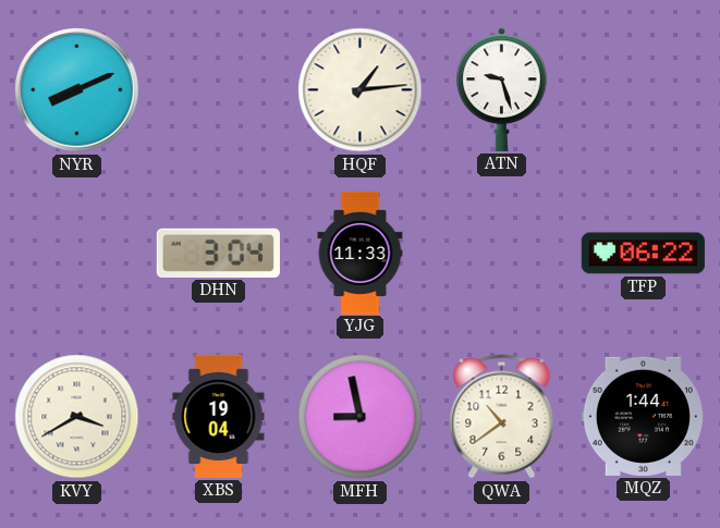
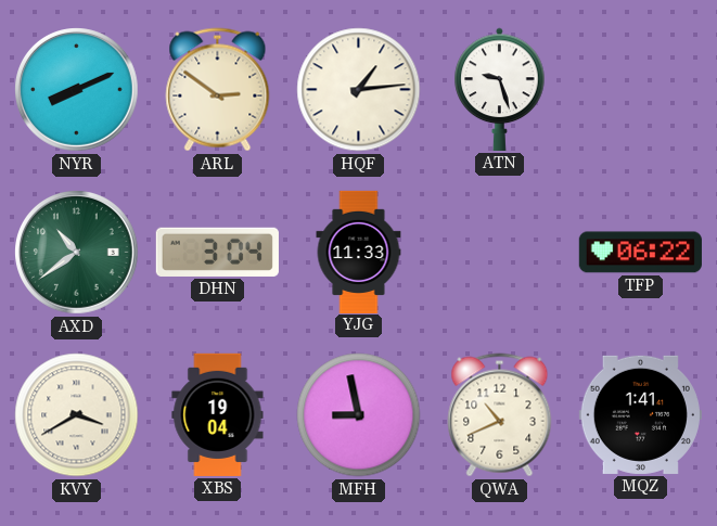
ARL: none -> 2:51
AXD: none -> 10:39
QWA: 10:39 -> 10:41
MQZ: 1:44 -> 1:41
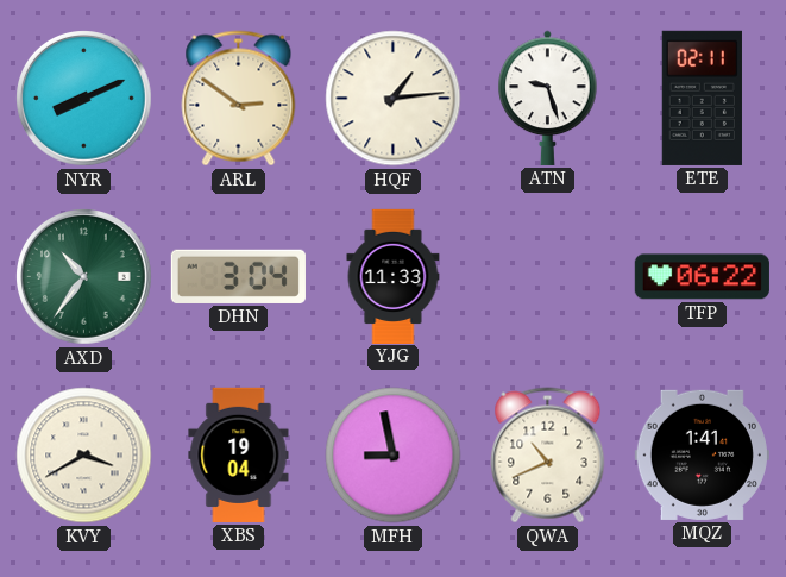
ETE: none -> 02:11
AXD: 10:39 -> 10:36
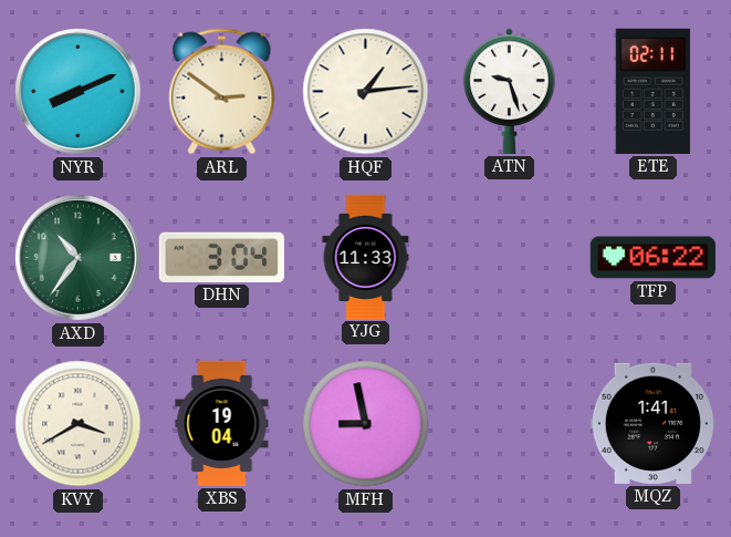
QWA: 10:41 -> none
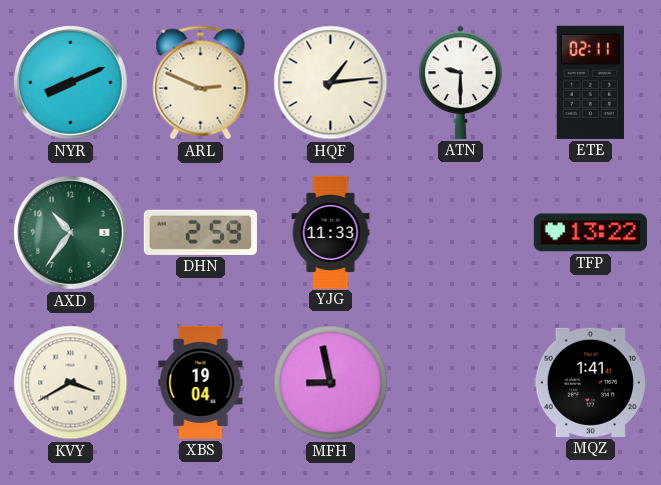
ARL: 2:51 -> 2:49
ATN: 9:27 -> 9:30
DHN: 3:04 -> 2:59
TFP: 06:22 -> 13:22
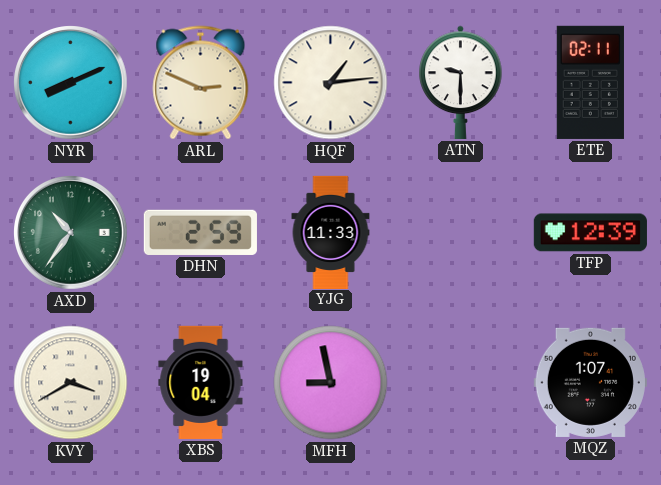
TFP: 13:22 -> 12:39
MQZ: 1:41 -> 1:07
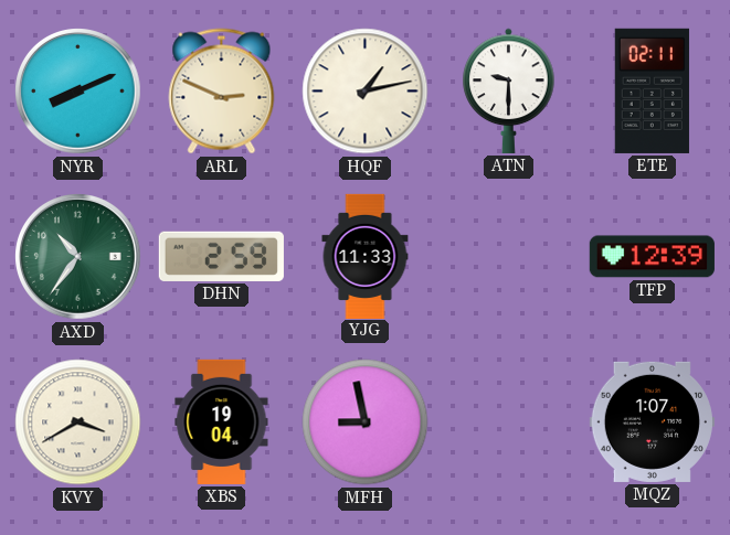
HQF: 1:14 -> 1:13
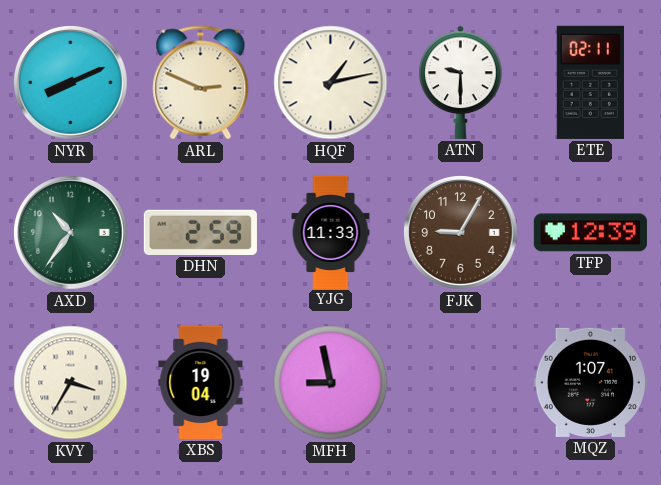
FJK: none -> 9:05
KVY: 3:40 -> 3:35
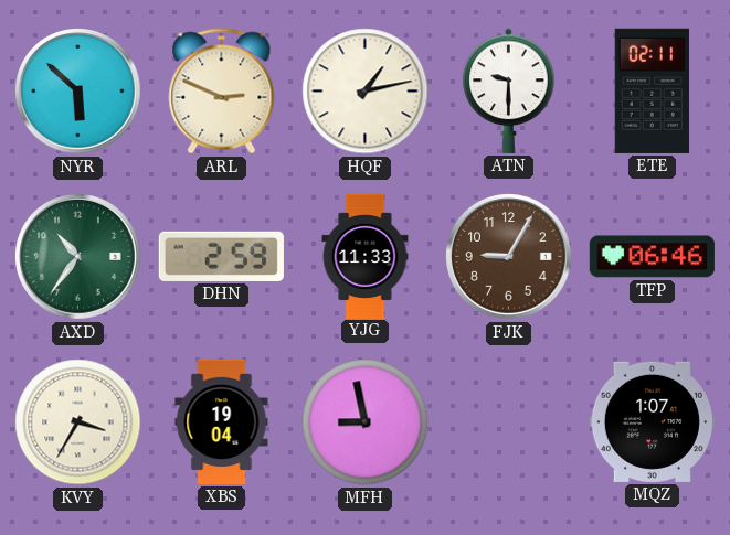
NYR: 8:11 -> 5:52
TFP: 12:39 -> 06:46
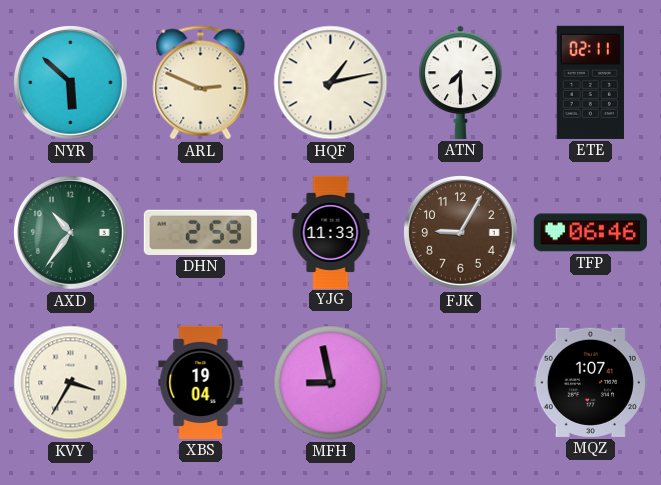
ATN: 9:30 -> 7:30
